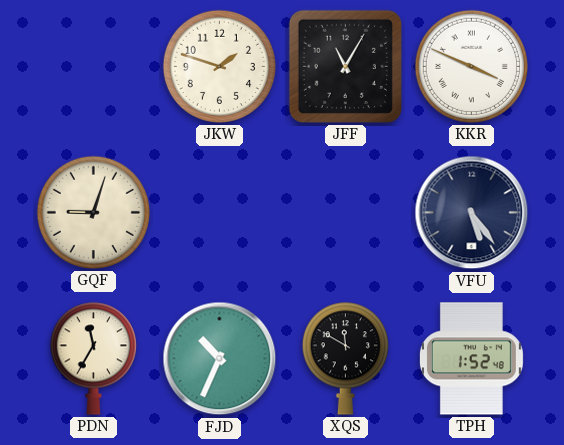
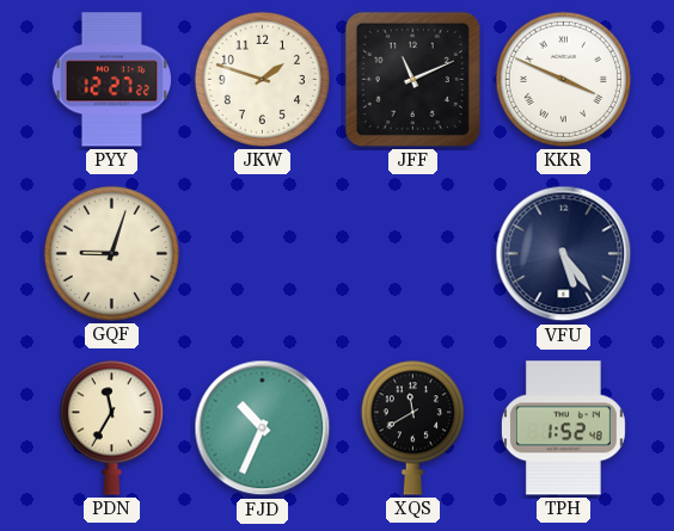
PYY: none -> 12:27
JFF: 11:05 -> 11:11
XQS: 11:50 -> 11:40
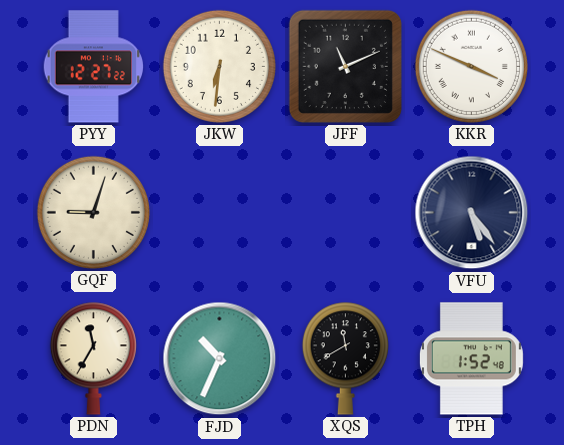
JKW: 1:48 -> 6:31
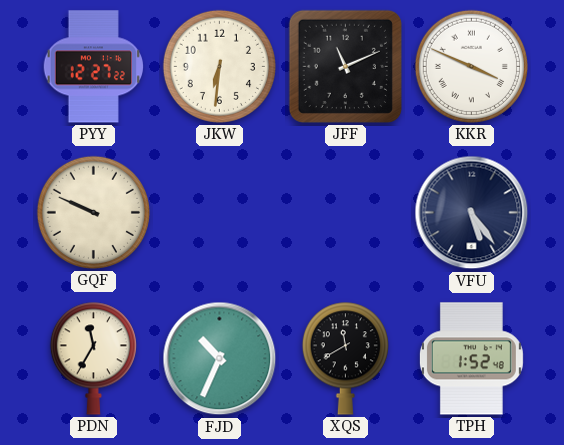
GQF: 9:03 -> 9:49
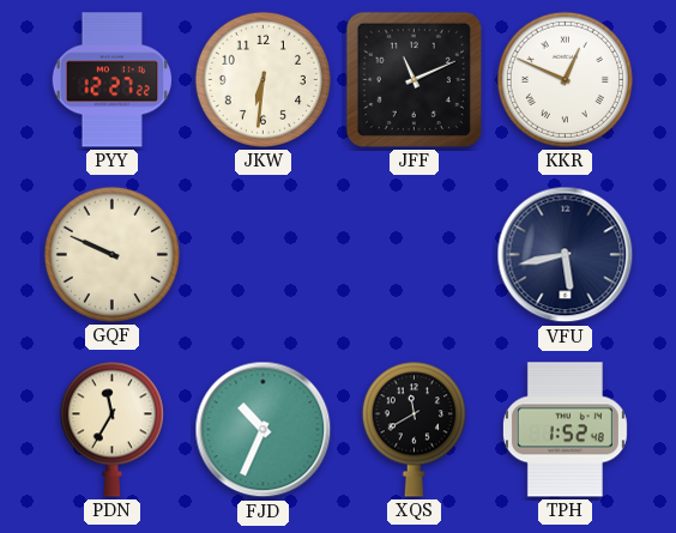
KKR: 3:49 -> 12:49
VFU: 5:24 -> 5:43
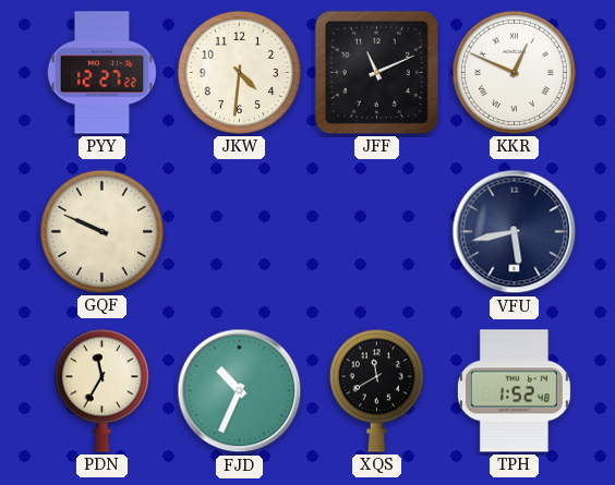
JKW: 6:31 -> 4:31
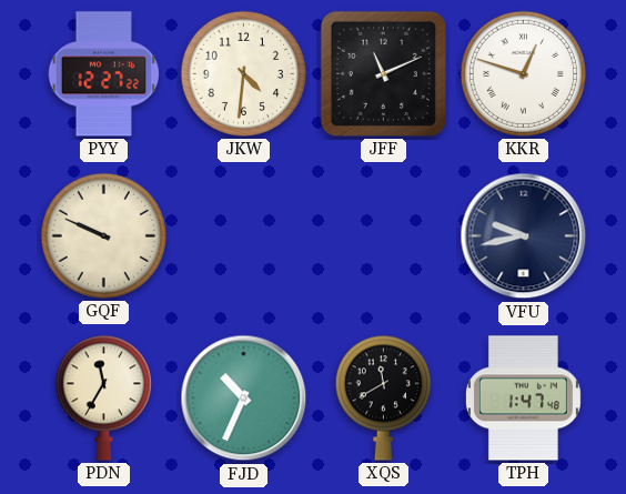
KKR: 12:49 -> 12:48
VFU: 5:43 -> 9:43
TPH: 1:52 -> 1:47
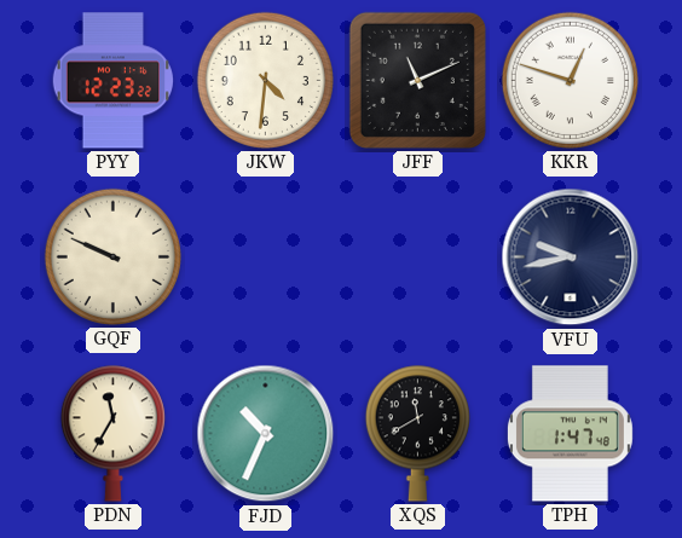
PYY: 12:27 -> 12:23
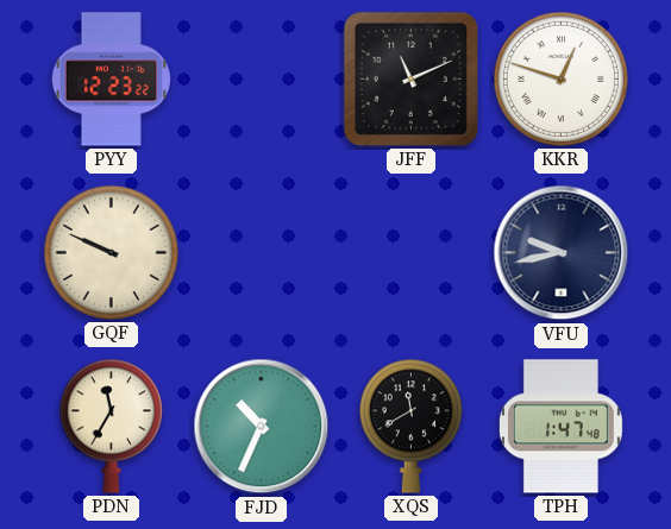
JKW: 4:31 -> none
